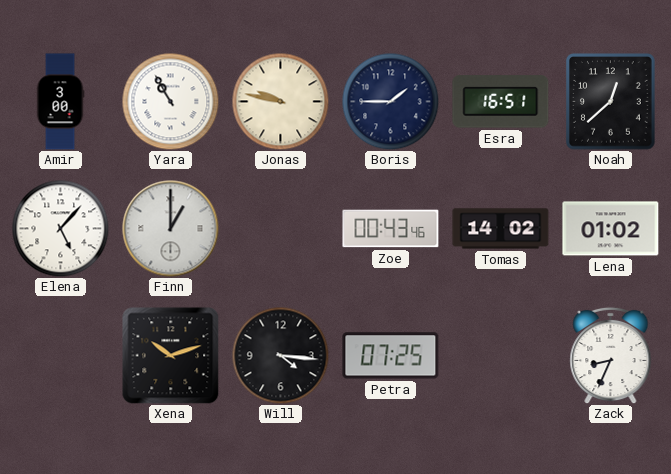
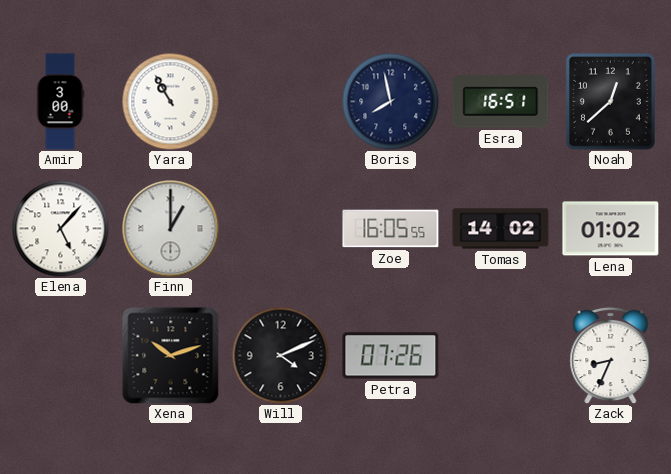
Jonas: 9:47 -> none
Boris: 1:45 -> 7:58
Zoe: 00:43 -> 16:05
Will: 4:16 -> 4:11
Petra: 07:25 -> 07:26
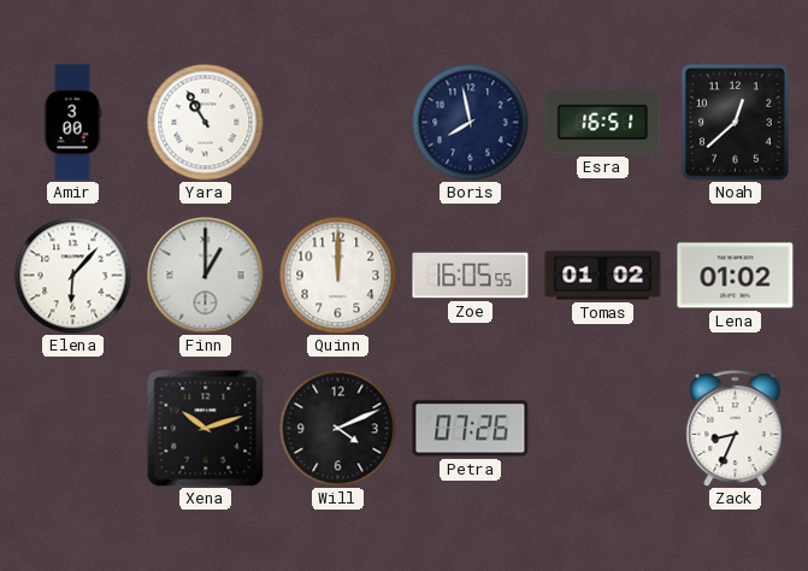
Elena: 5:07 -> 6:07
Quinn: none -> 12:00
Tomas: 14:02 -> 01:02
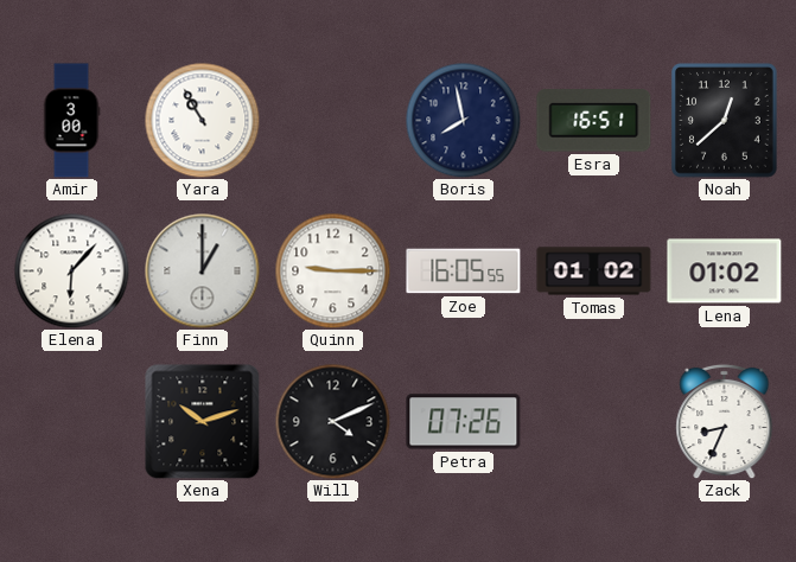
Quinn: 12:00 -> 9:15
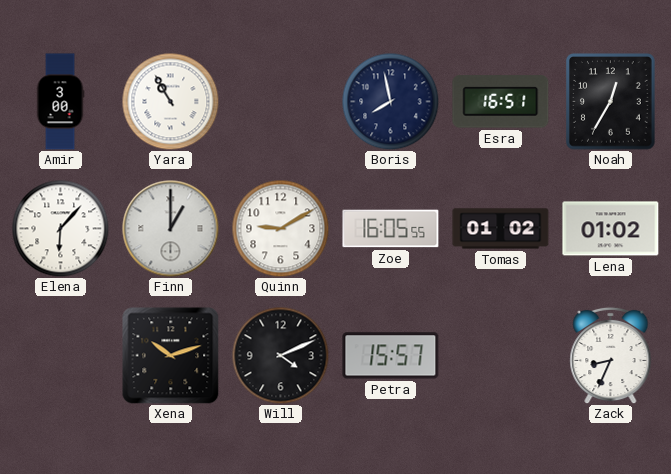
Noah: 12:38 -> 12:35
Quinn: 9:15 -> 9:10
Petra: 07:26 -> 15:57
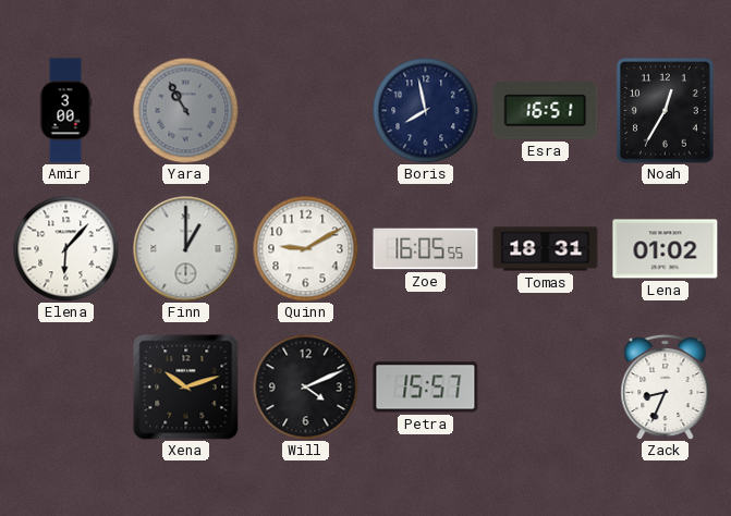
Yara dial: white -> grey
Tomas: 01:02 -> 18:31
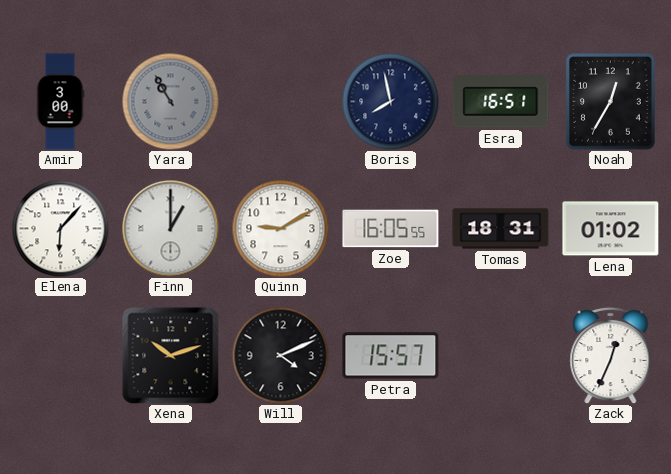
Zack: 8:34 -> 12:34
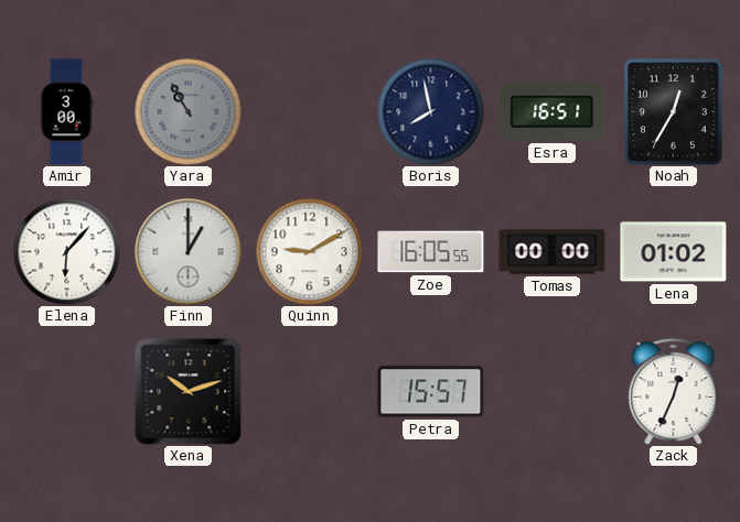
Tomas: 18:31 -> 00:00
Will: 4:11 -> none
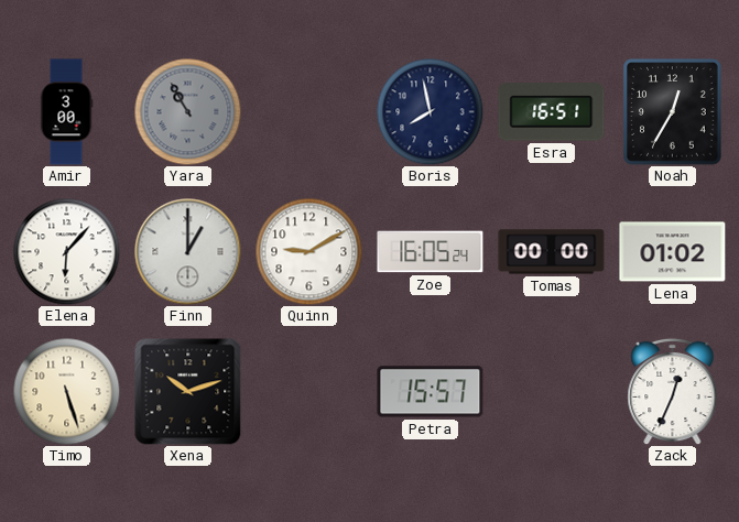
Zoe: 16:05:55 -> 16:05:24
Timo: none -> 5:27
